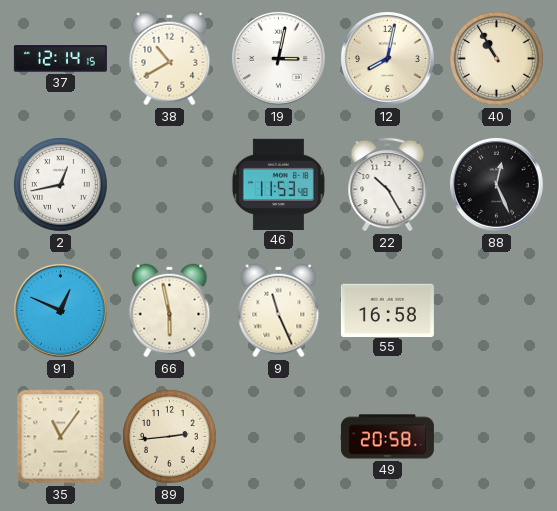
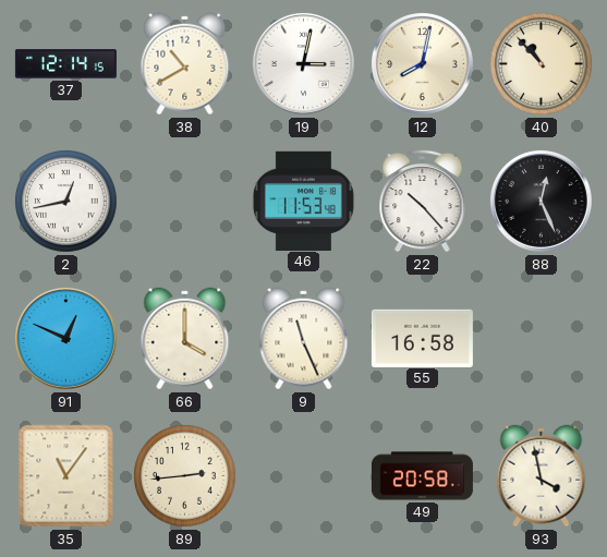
40: 10:55 -> 10:53
22: 10:25 -> 10:23
66: 5:58 -> 4:00
93: none -> 3:58
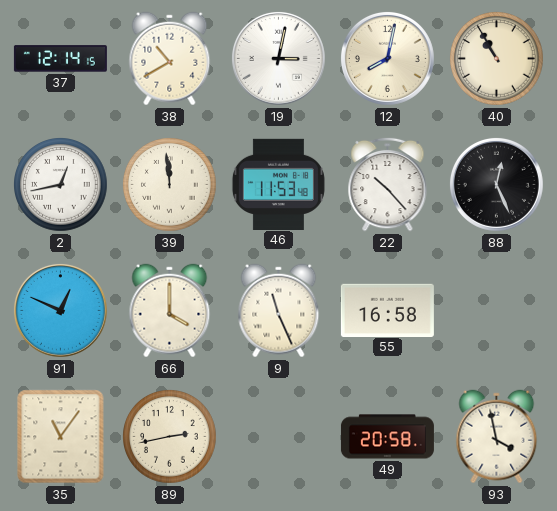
40: 10:53 -> 10:55
39: none -> 11:59
89: 2:44 -> 2:43
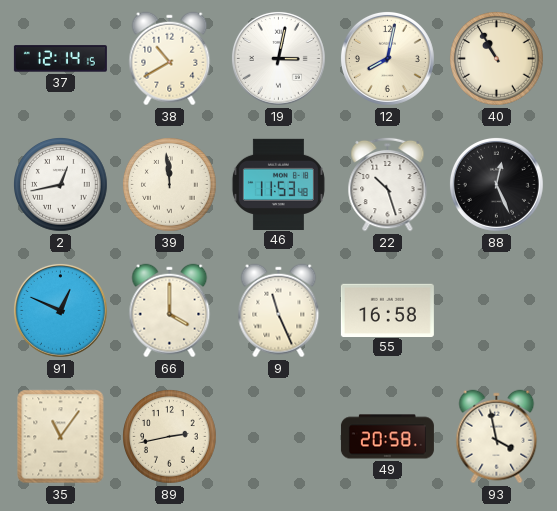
22: 10:23 -> 10:27
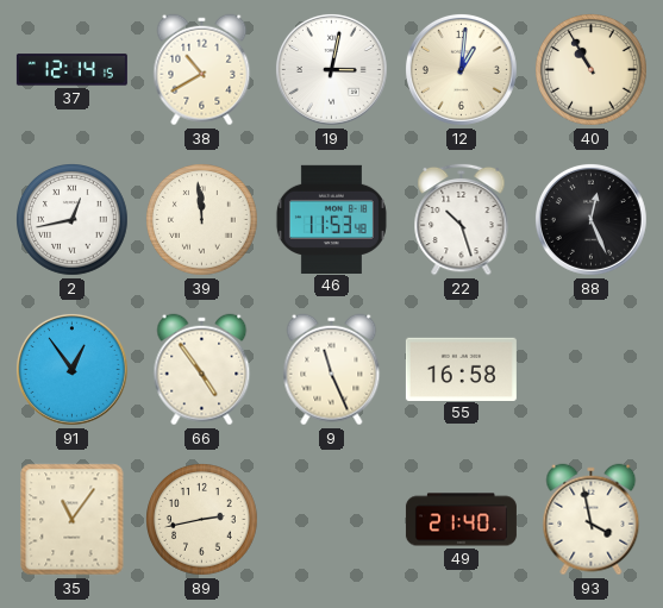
12: 8:02 -> 1:01
91: 12:49 -> 12:54
66: 4:00 -> 4:54
49: 20:58 -> 21:40
